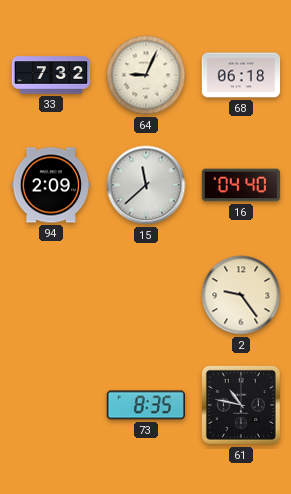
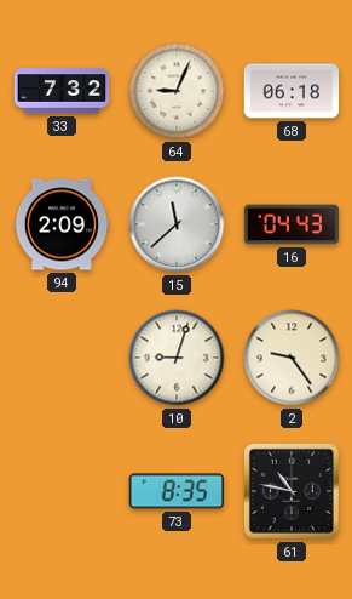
16: 04:40 -> 04:43
10: none -> 9:03
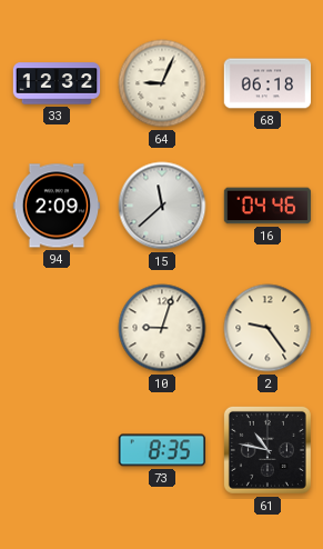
33: 7:32 -> 12:32
16: 04:43 -> 04:46
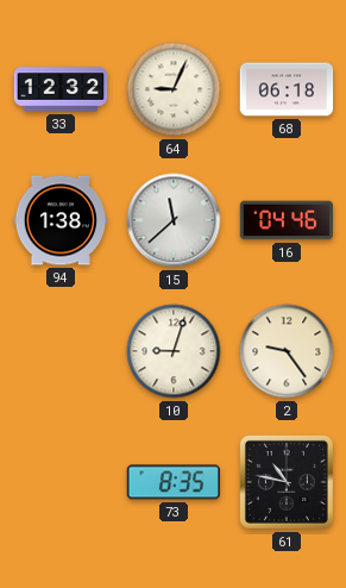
94: 2:09 -> 1:38
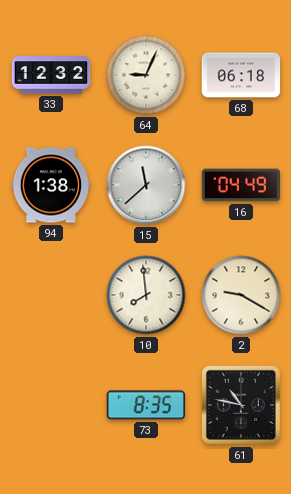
16: 04:46 -> 04:49
10: 9:03 -> 7:59
2: 9:24 -> 9:20
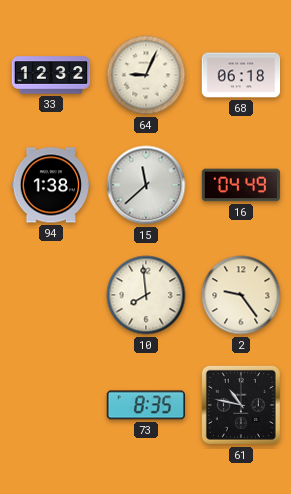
2: 9:20 -> 9:24
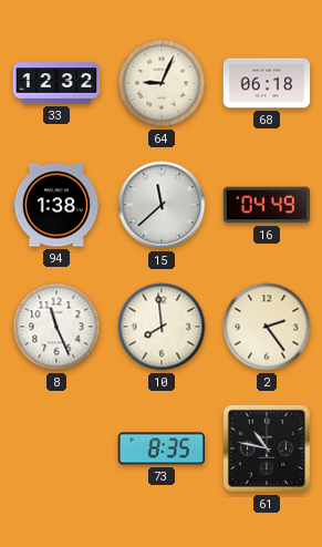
8: none -> 11:26
2: 9:24 -> 2:24
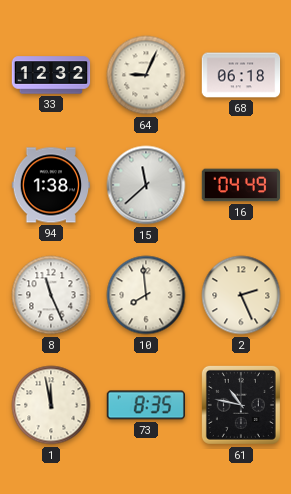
2: 2:24 -> 2:26
1: none -> 11:58
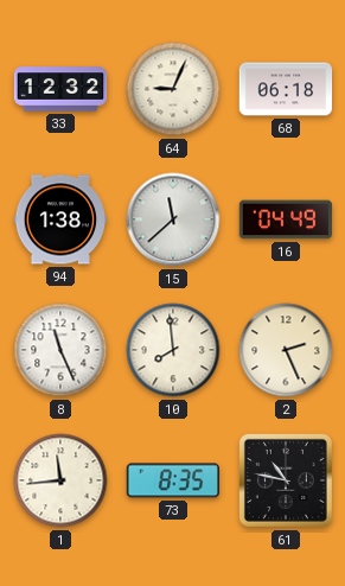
1: 11:58 -> 11:44
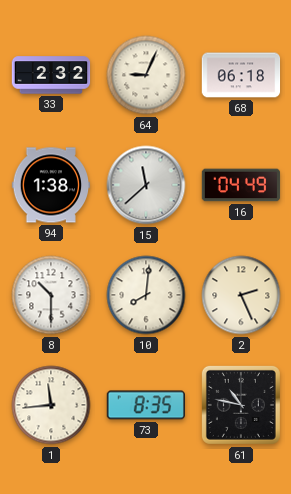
33: 12:32 -> 2:32
8: 11:26 -> 10:30
10: 7:59 -> 8:01
